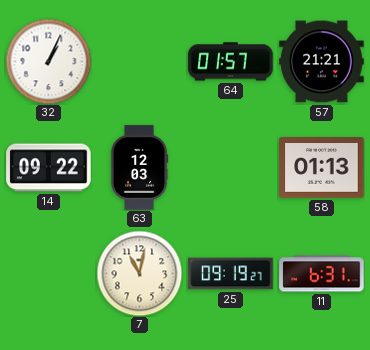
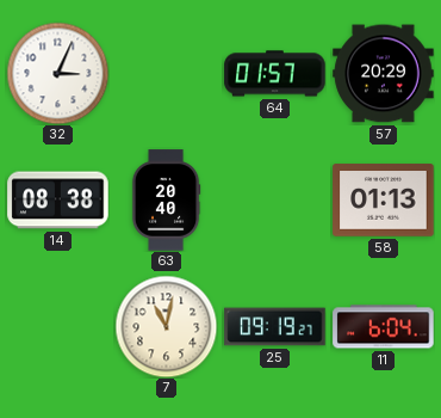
32: 1:04 -> 3:04
57: 21:21 -> 20:29
14: 09:22 -> 08:38
63: 12:03 -> 20:40
11: 6:31 -> 6:04
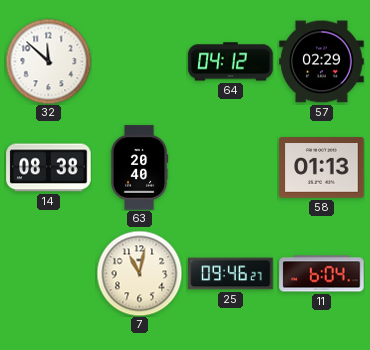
32: 3:04 -> 11:52
64: 01:57 -> 04:12
57: 20:29 -> 02:29
25: 09:19 -> 09:46
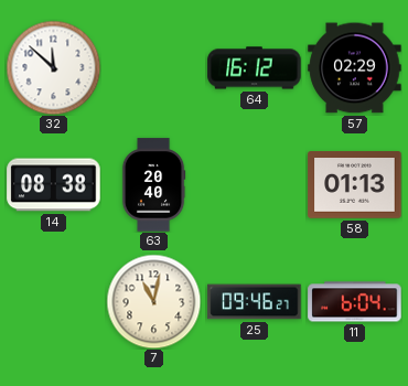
64: 04:12 -> 16:12
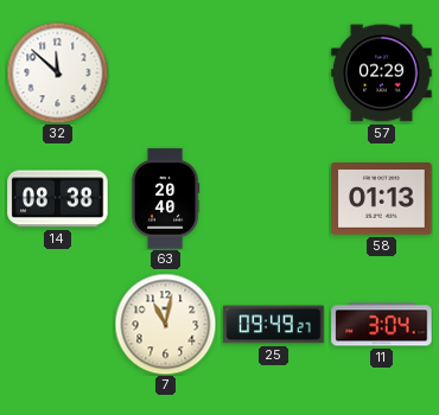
64: 16:12 -> none
25: 09:46 -> 09:49
11: 6:04 -> 3:04
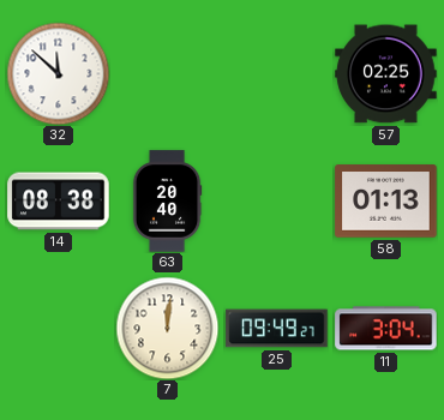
57: 02:29 -> 02:25
7: 11:02 -> 12:01
